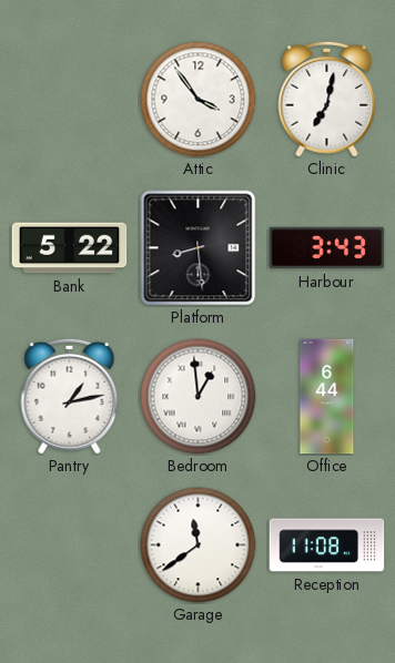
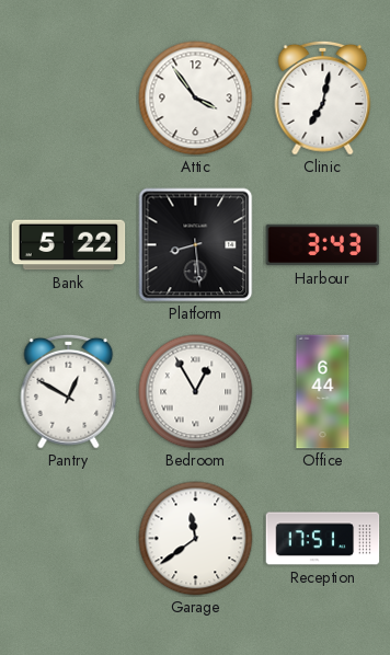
Pantry: 1:13 -> 12:50
Bedroom: 12:59 -> 12:55
Reception: 11:08 -> 17:51
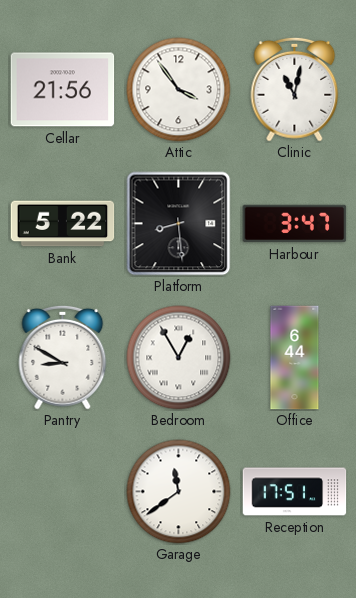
Cellar: none -> 21:56
Clinic: 7:02 -> 11:02
Harbour: 3:43 -> 3:47
Pantry: 12:50 -> 8:50
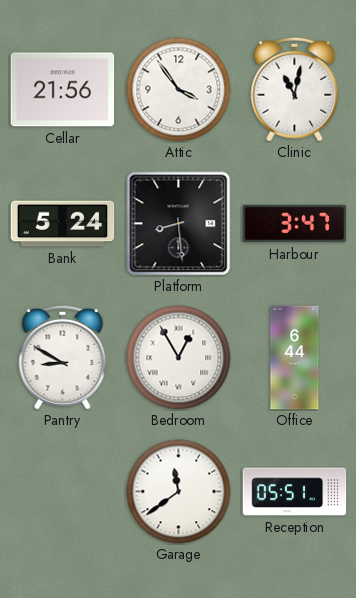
Bank: 5:22 -> 5:24
Reception: 17:51 -> 05:51
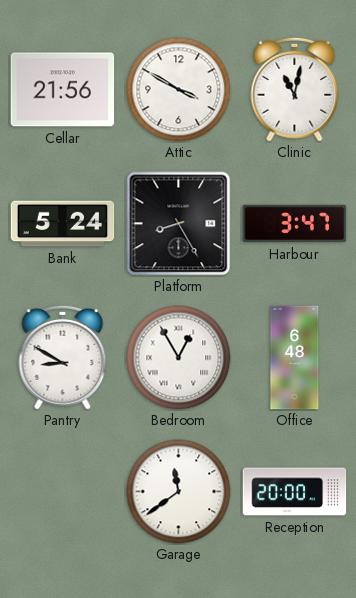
Attic: 3:54 -> 3:50
Platform: 8:29 -> 8:25
Office: 6:44 -> 6:48
Reception: 05:51 -> 20:00
